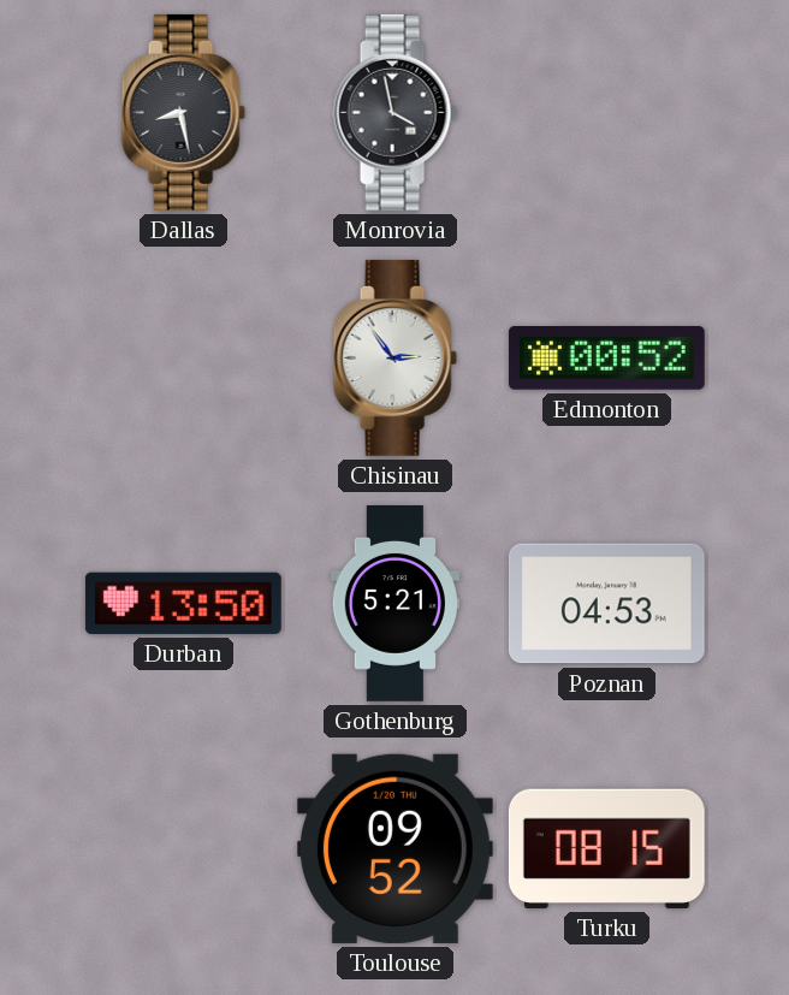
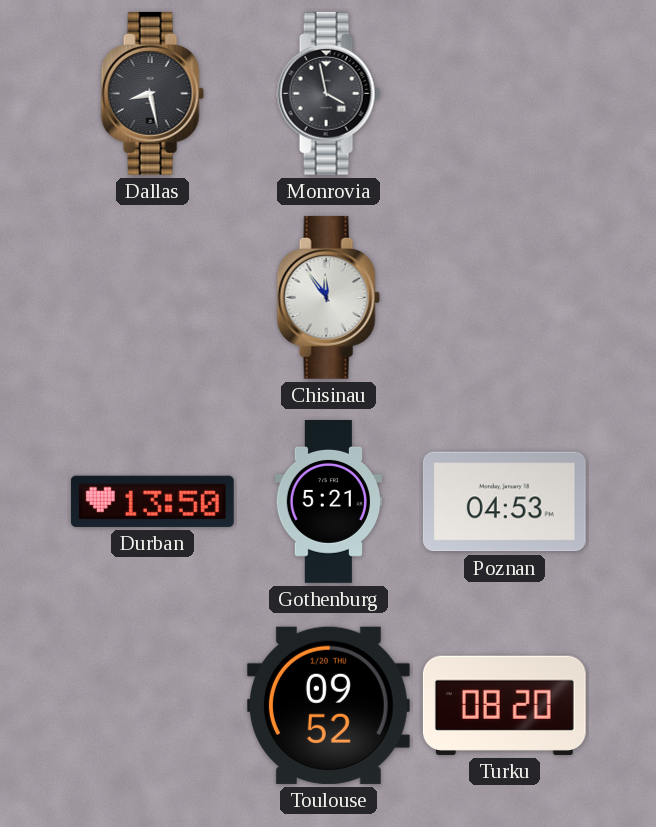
Chisinau: 2:54 -> 11:54
Edmonton: 00:52 -> none
Turku: 08:15 -> 08:20
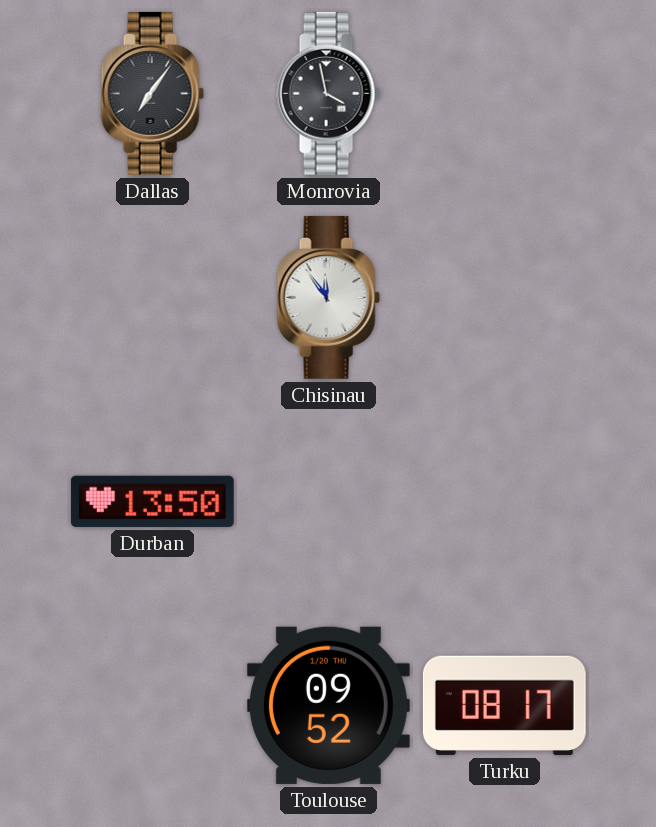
Dallas: 8:28 -> 7:06
Gothenburg: 5:21 -> none
Poznan: 04:53 -> none
Turku: 08:20 -> 08:17
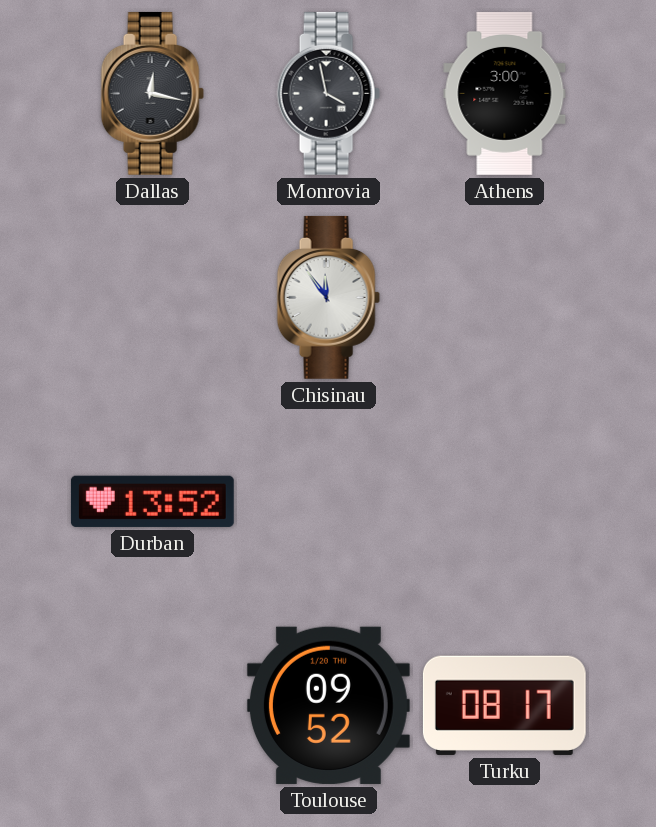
Dallas: 7:06 -> 12:17
Athens: none -> 3:00
Durban: 13:50 -> 13:52
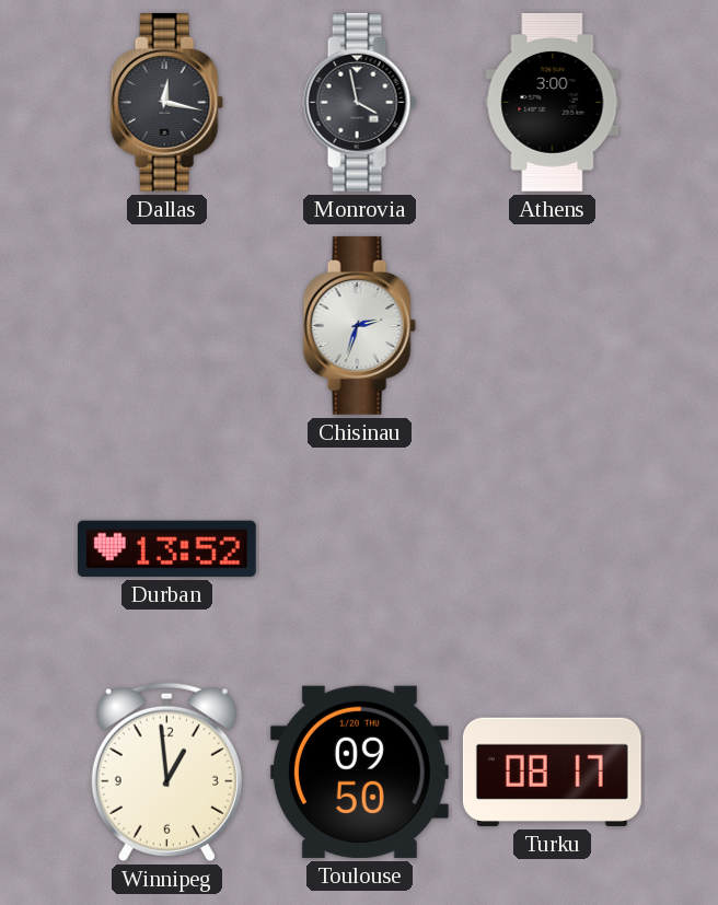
Chisinau: 11:54 -> 2:33
Winnipeg: none -> 12:59
Toulouse: 09:52 -> 09:50
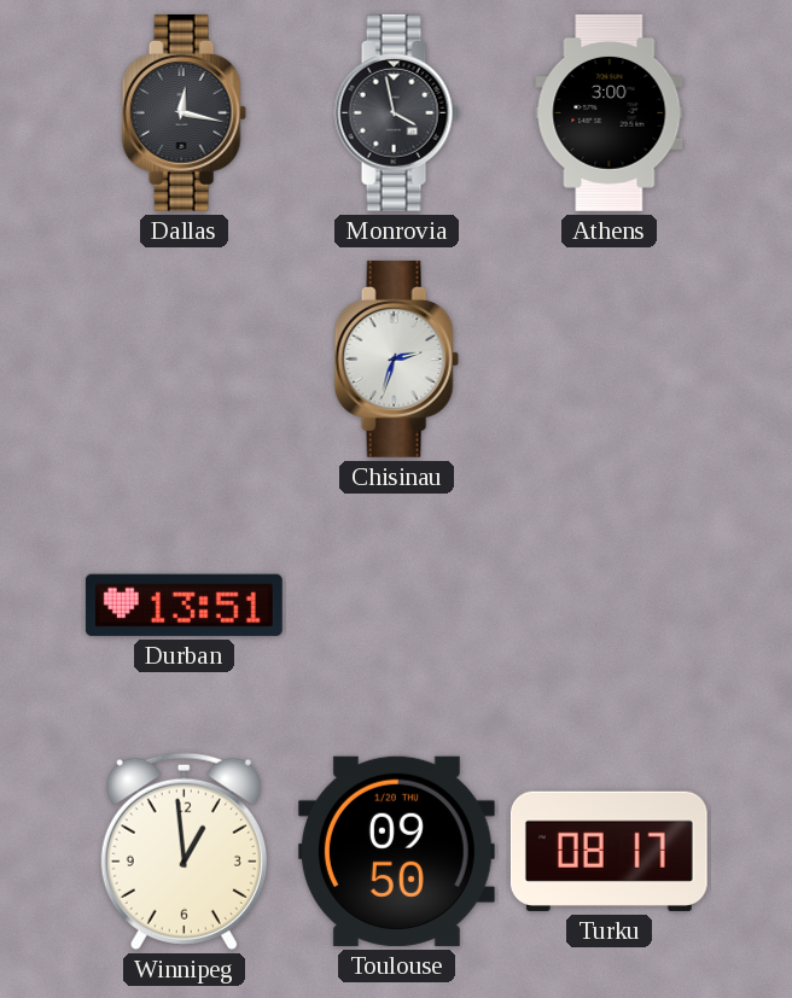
Durban: 13:52 -> 13:51
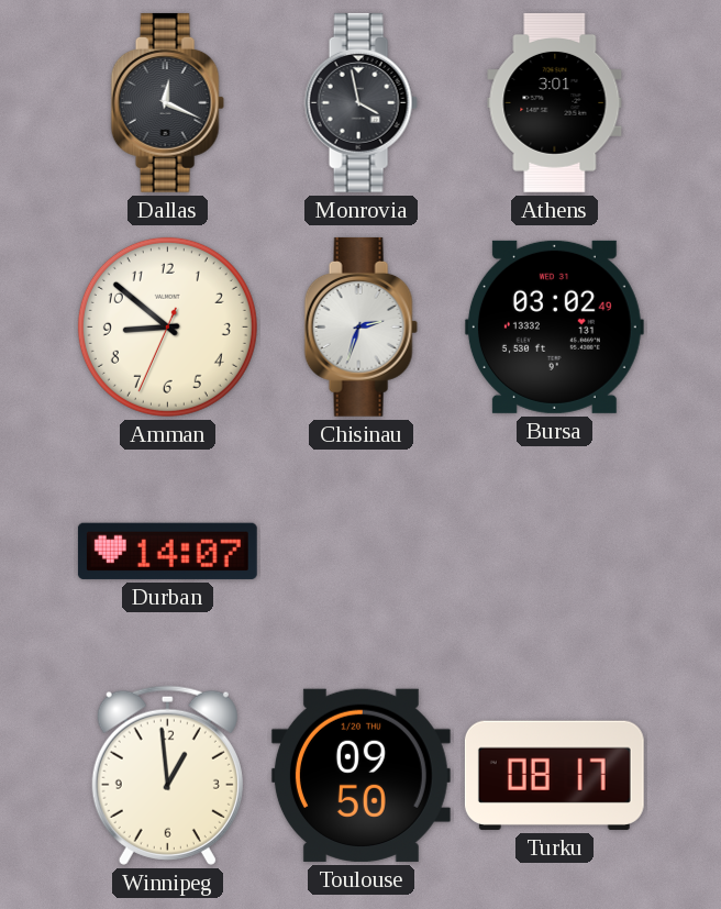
Dallas: 12:17 -> 12:19
Athens: 3:00 -> 3:01
Amman: none -> 8:51
Bursa: none -> 03:02
Durban: 13:51 -> 14:07
